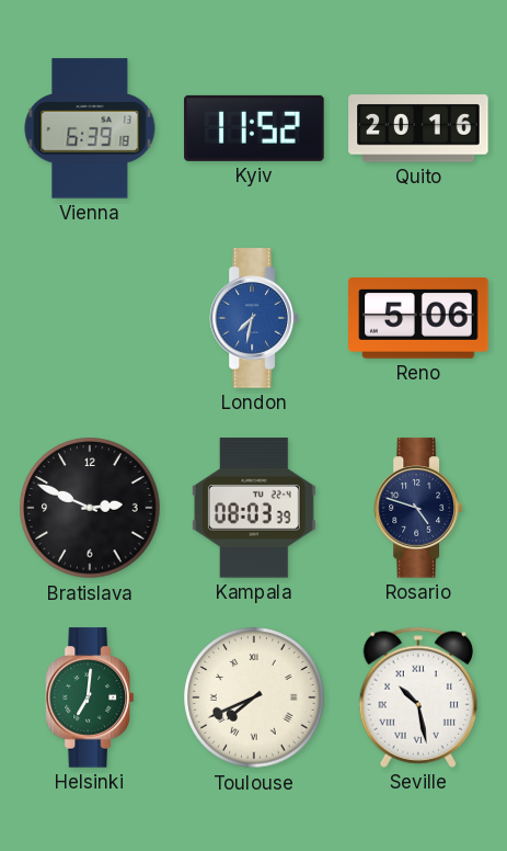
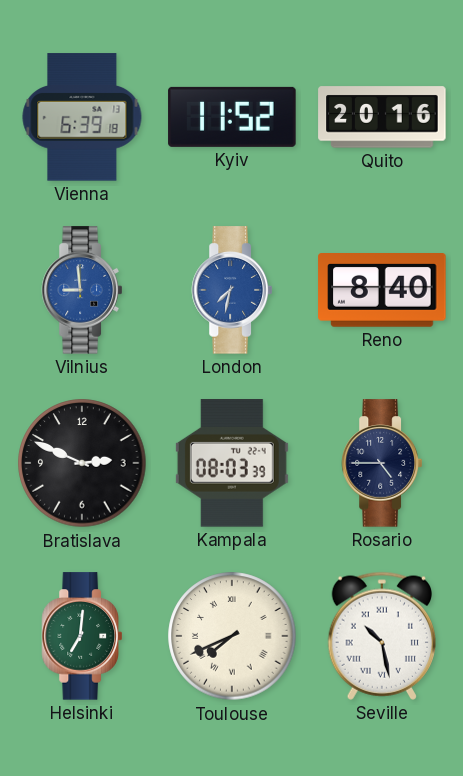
Vilnius: none -> 8:59
Reno: 5:06 -> 8:40
Rosario: 4:48 -> 4:45
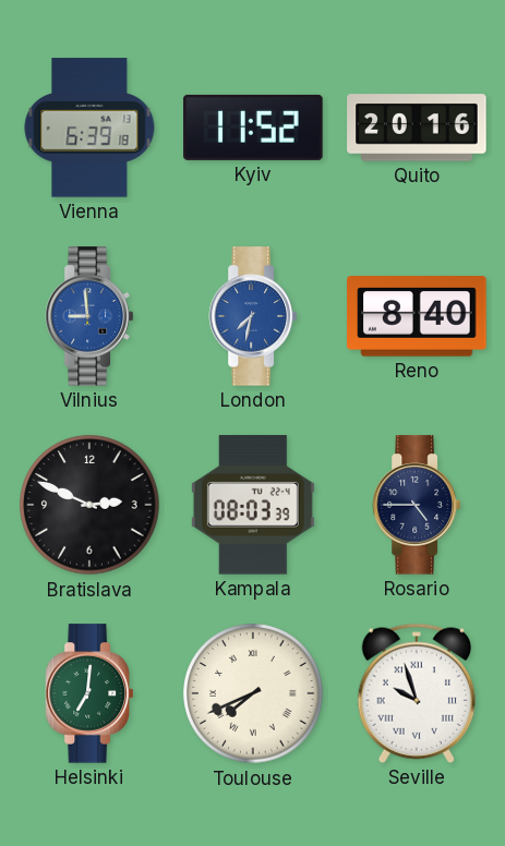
Seville: 10:28 -> 9:57
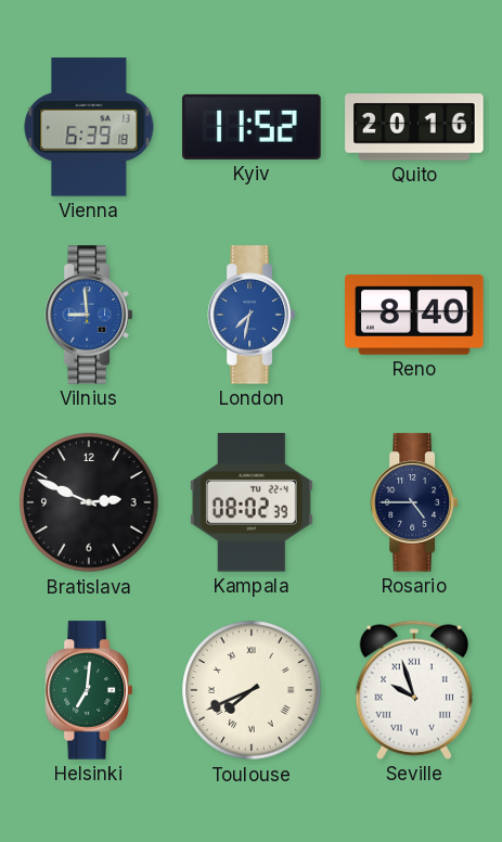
Kampala: 08:03 -> 08:02
